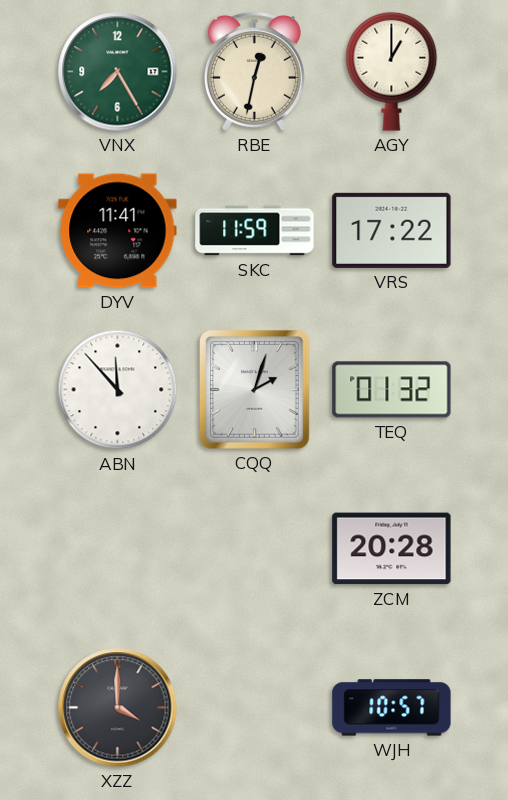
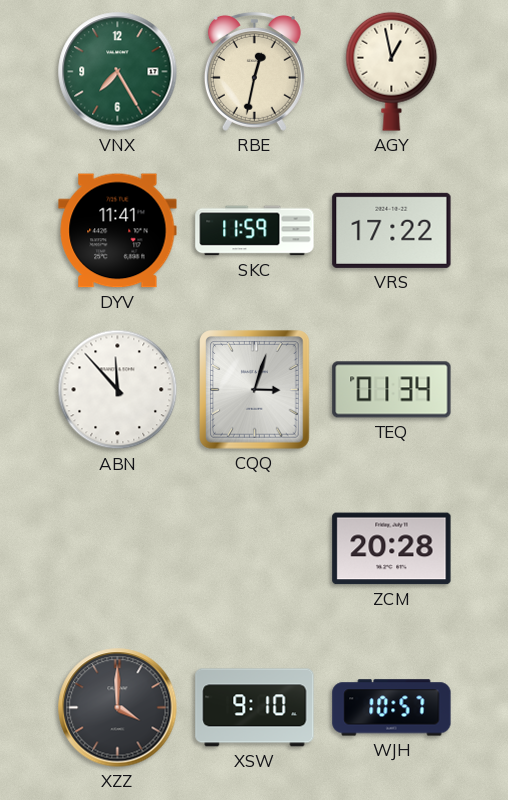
AGY: 1:00 -> 12:58
CQQ: 2:03 -> 3:03
TEQ: 01:32 -> 01:34
XSW: none -> 9:10
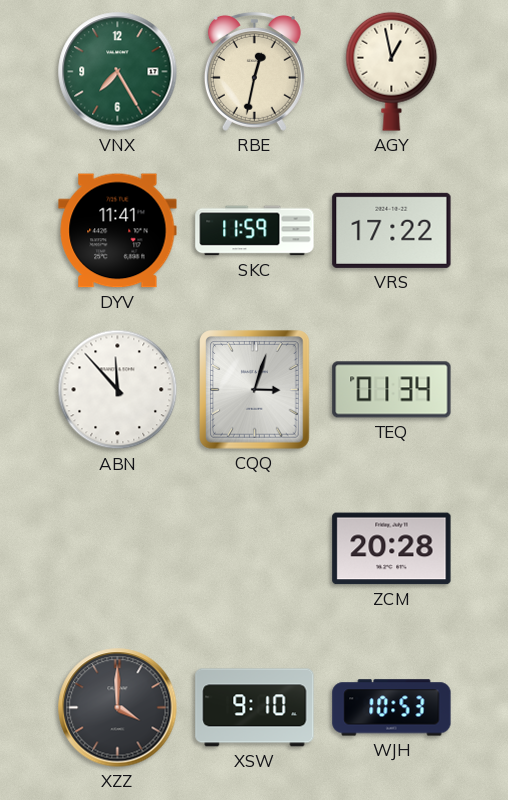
WJH: 10:57 -> 10:53
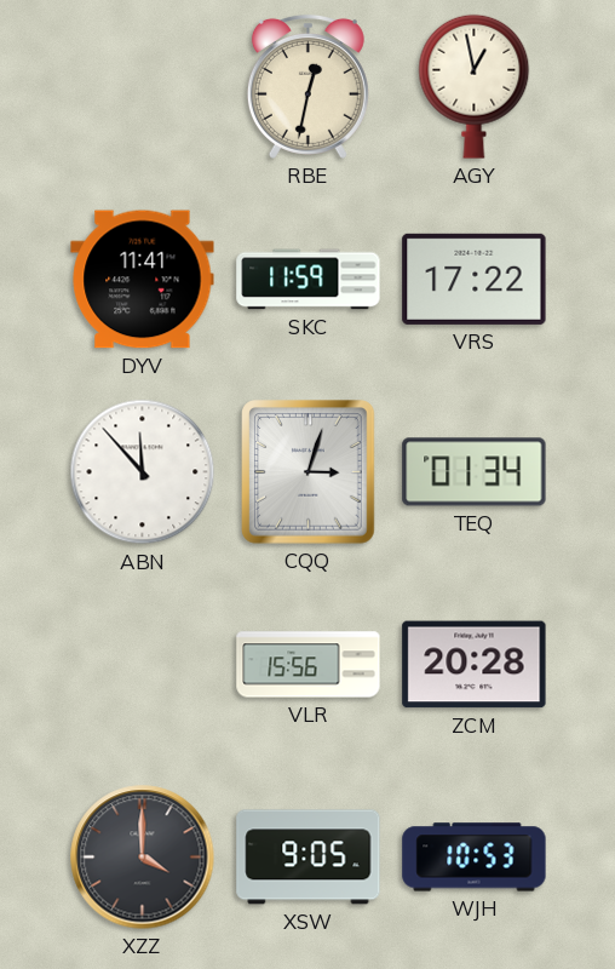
VNX: 7:25 -> none
VLR: none -> 15:56
XSW: 9:10 -> 9:05
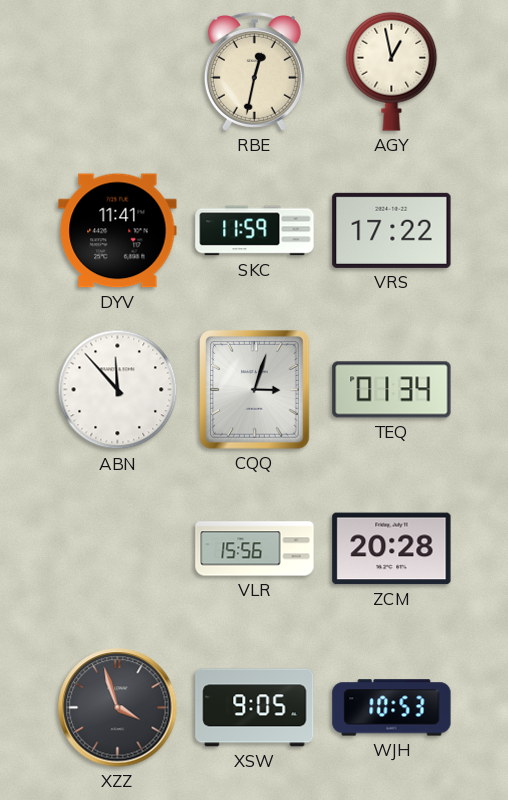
XZZ: 4:00 -> 3:57
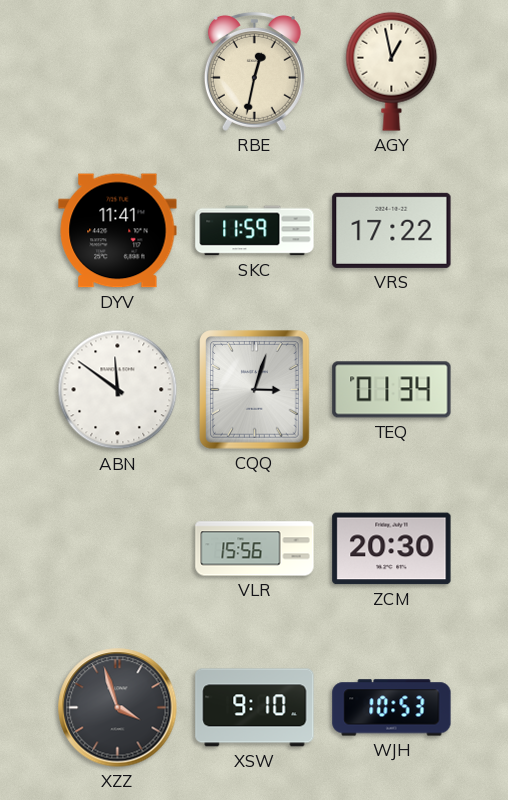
ABN: 11:53 -> 11:51
ZCM: 20:28 -> 20:30
XSW: 9:05 -> 9:10
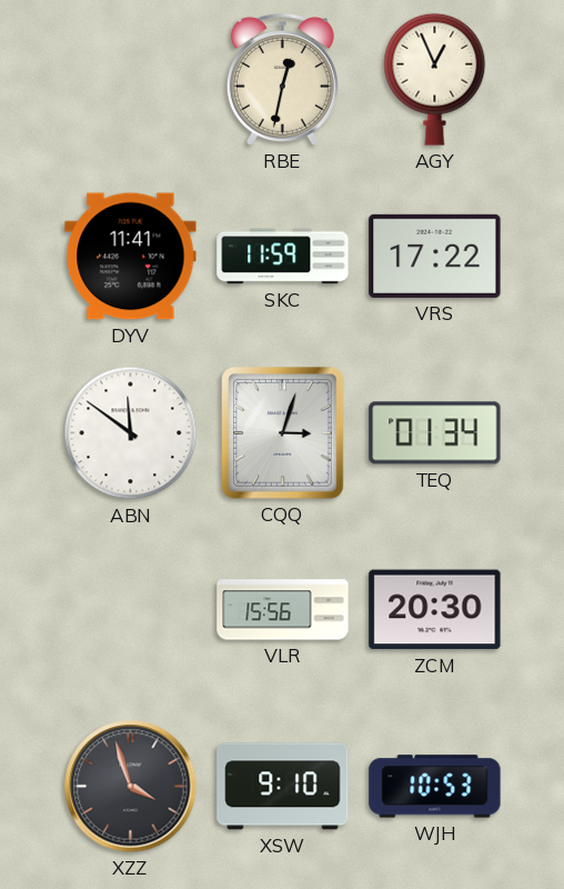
AGY: 12:58 -> 12:56
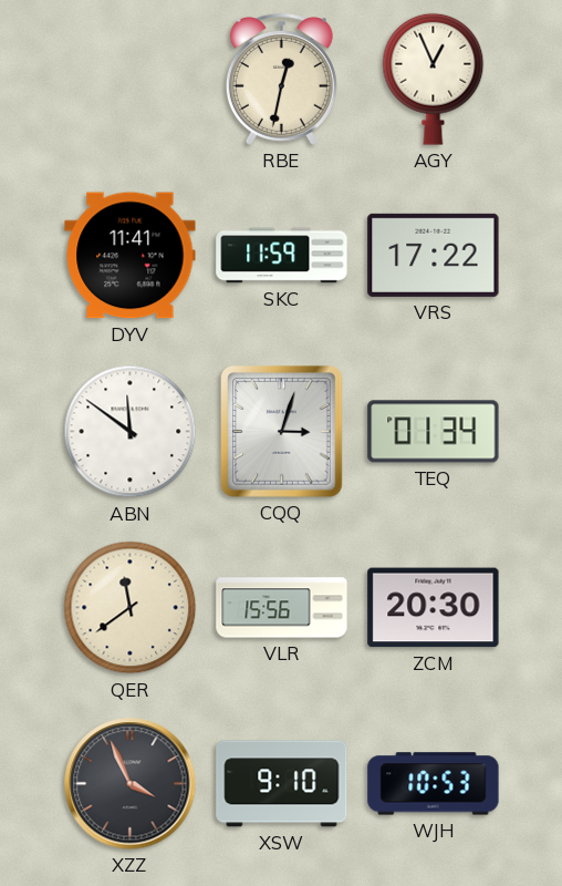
QER: none -> 11:39
XZZ: 3:57 -> 3:56
